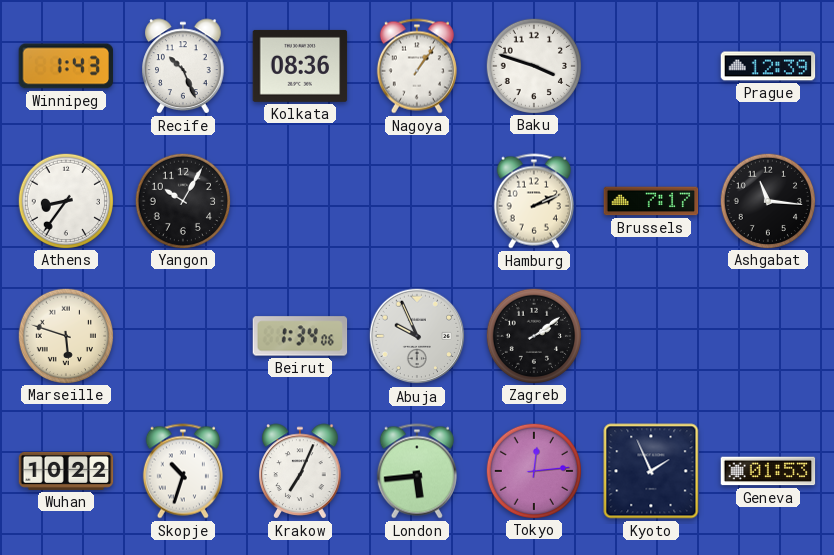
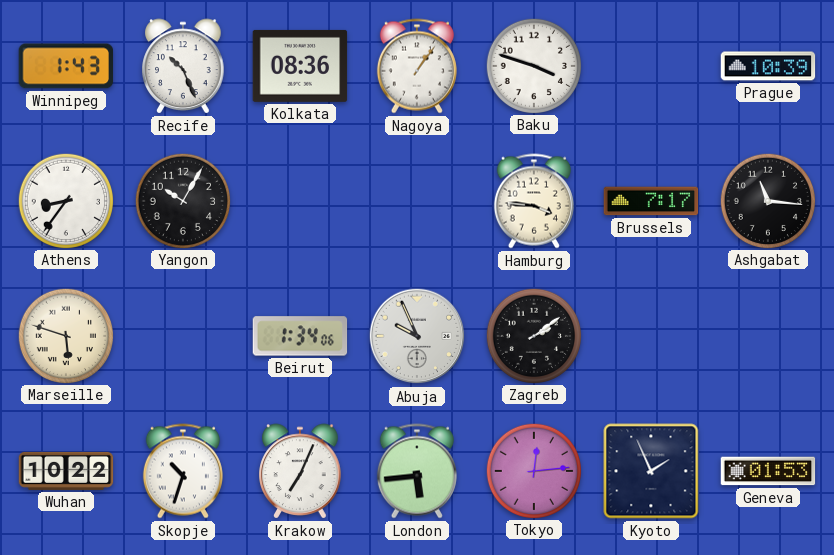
Prague: 12:39 -> 10:39
Hamburg: 2:11 -> 3:46
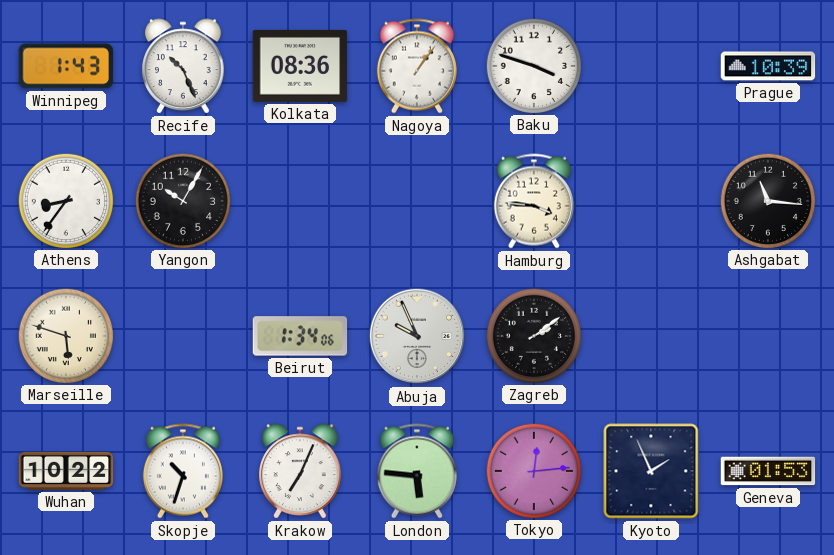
Brussels: 7:17 -> none
London: 5:44 -> 5:46
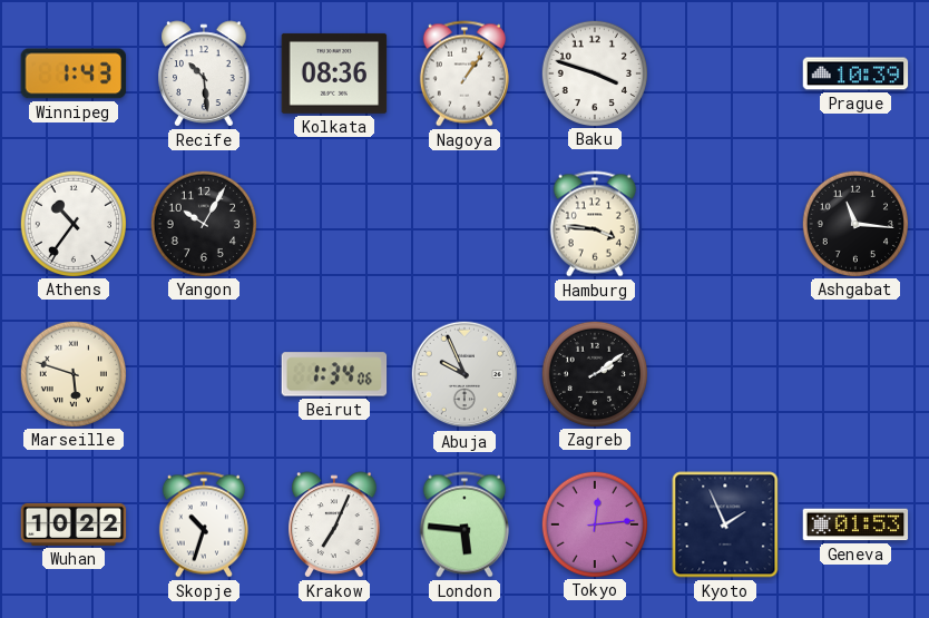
Recife: 10:26 -> 10:29
Athens: 8:36 -> 10:36
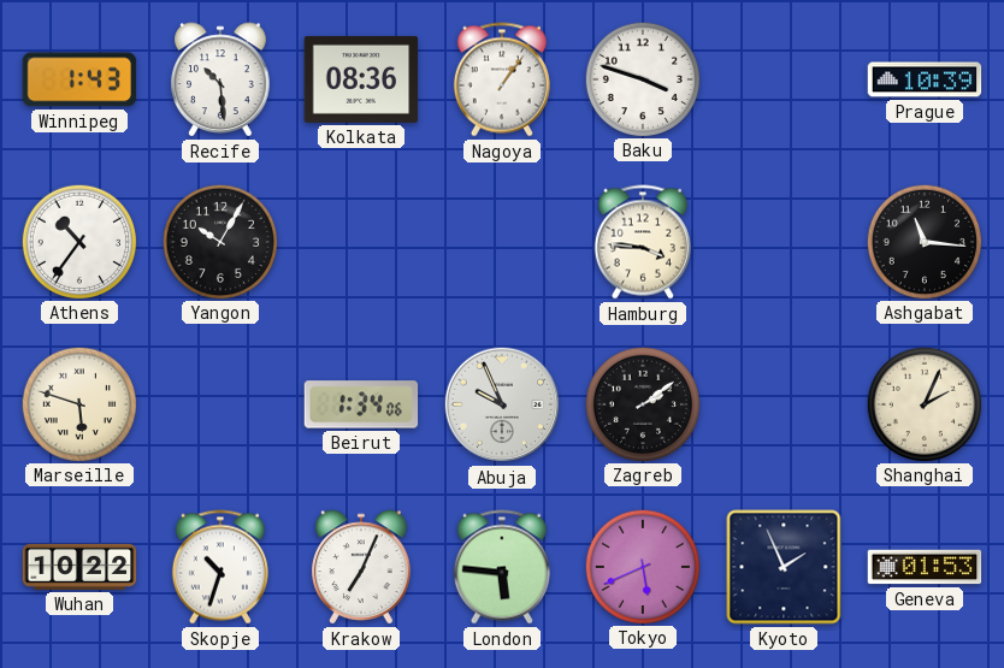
Shanghai: none -> 2:04
Tokyo: 12:14 -> 5:41
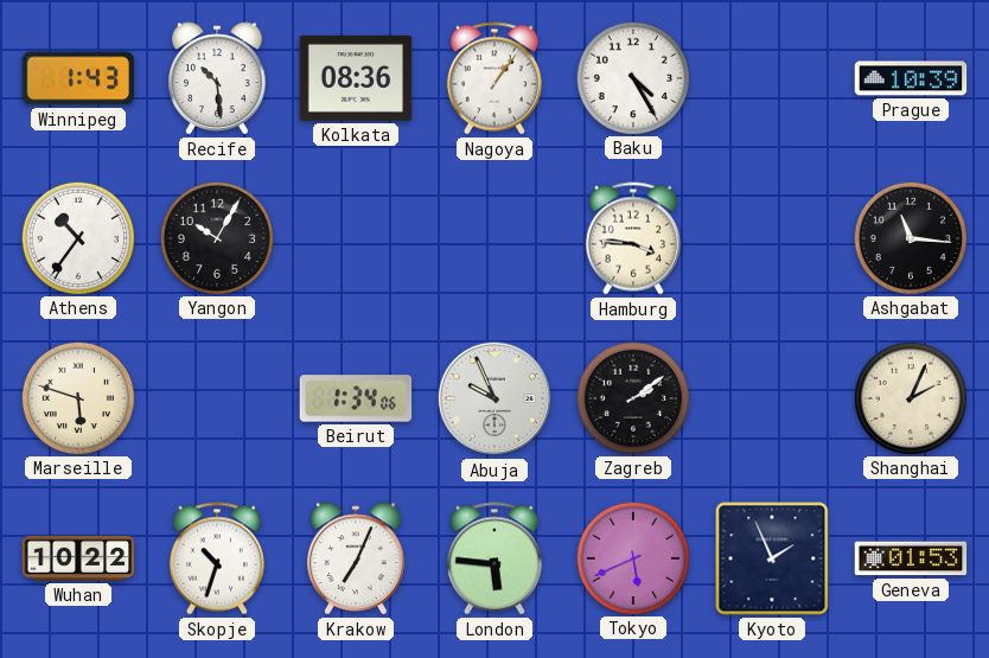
Baku: 3:48 -> 4:25
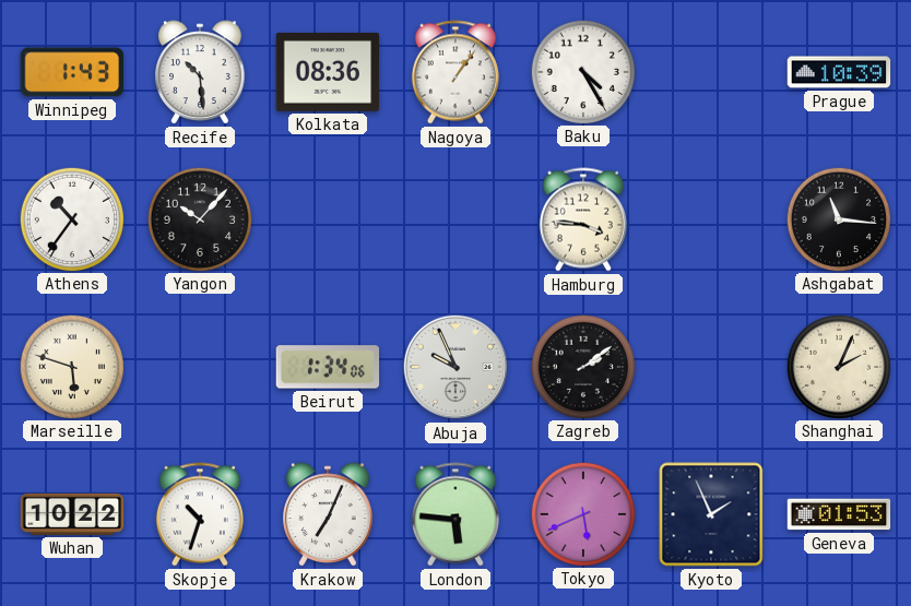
Yangon: 10:05 -> 10:07
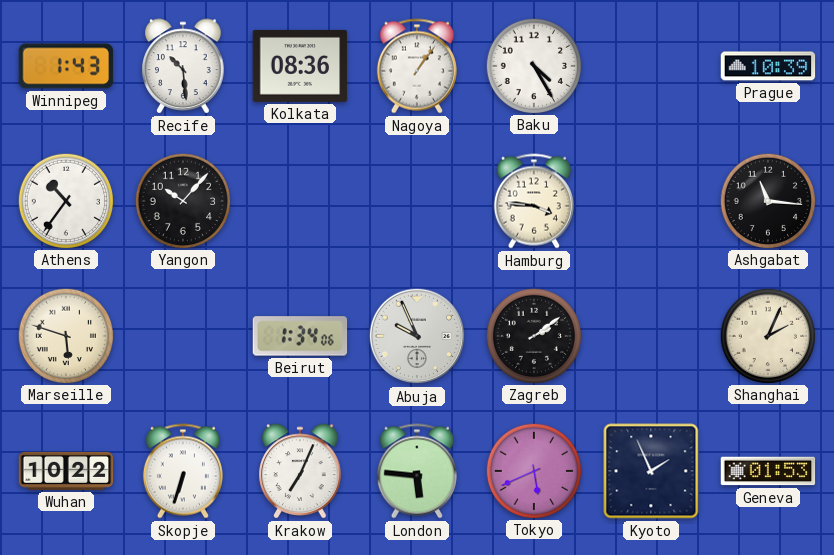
Skopje: 10:33 -> 6:33
